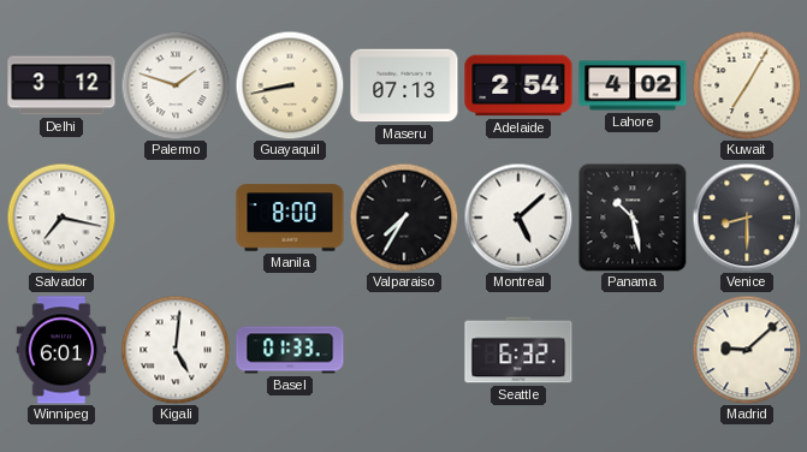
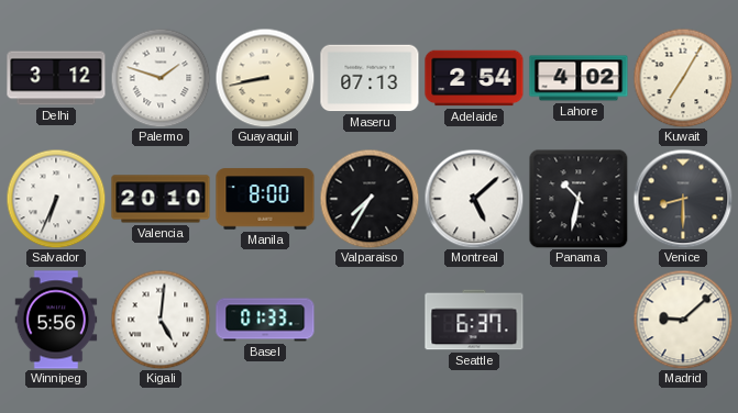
Salvador: 7:17 -> 6:34
Valencia: none -> 20:10
Panama: 10:28 -> 10:32
Winnipeg: 6:01 -> 5:56
Seattle: 6:32 -> 6:37
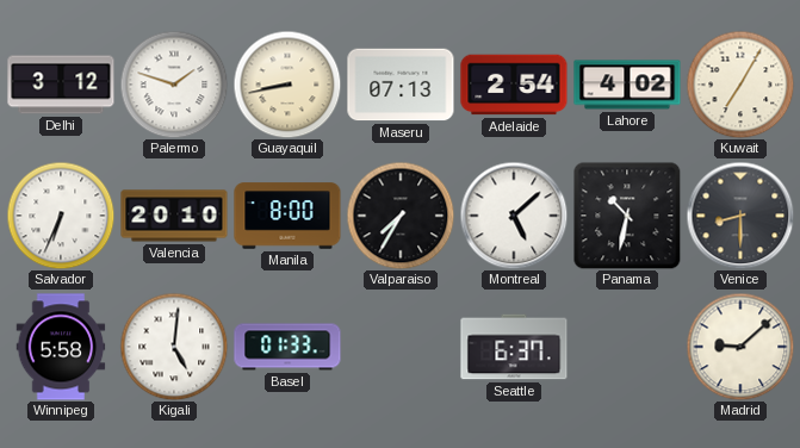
Winnipeg: 5:56 -> 5:58
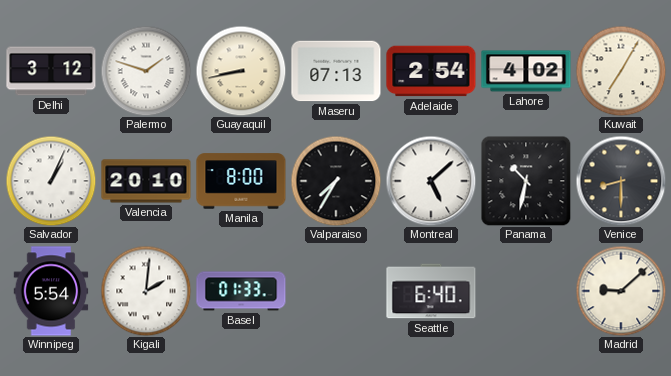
Salvador: 6:34 -> 1:04
Winnipeg: 5:58 -> 5:54
Kigali: 5:01 -> 2:01
Seattle: 6:37 -> 6:40
